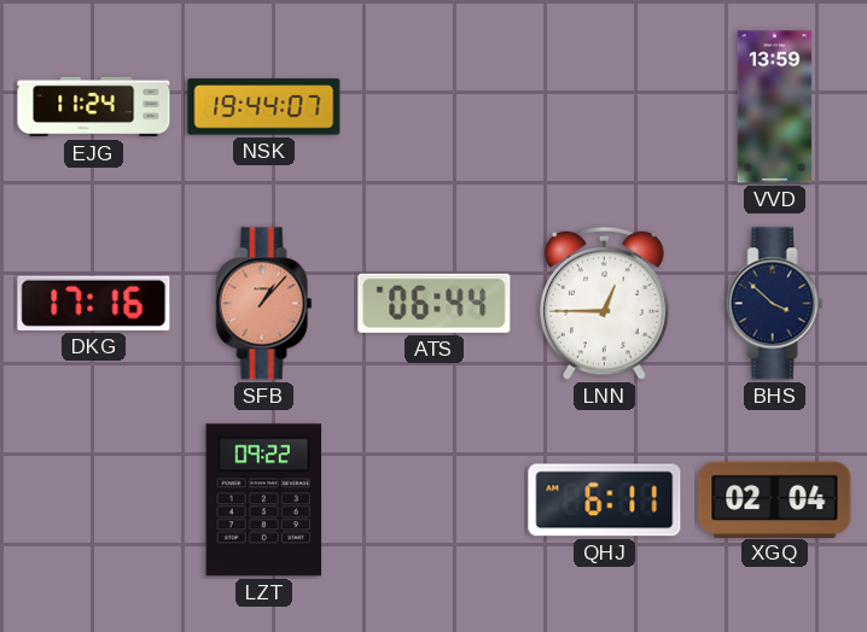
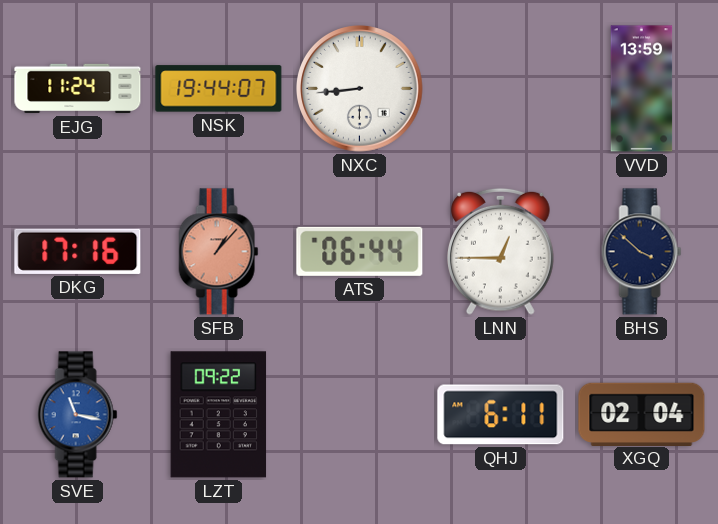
NXC: none -> 8:44
SVE: none -> 11:17
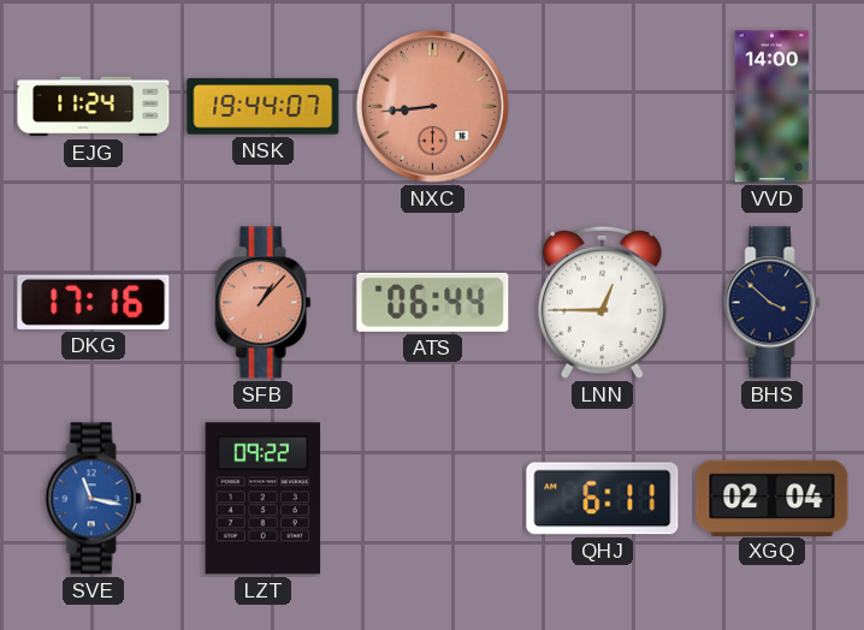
NXC dial: white -> salmon
VVD: 13:59 -> 14:00
